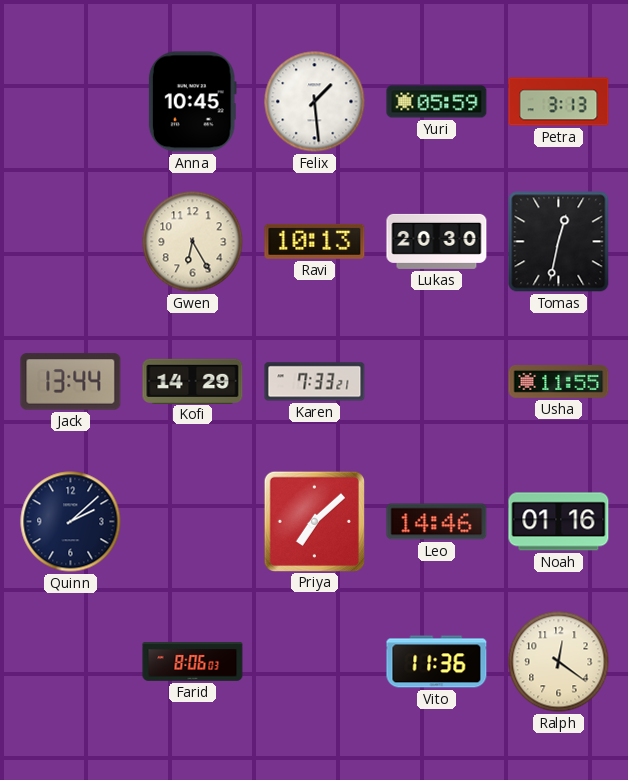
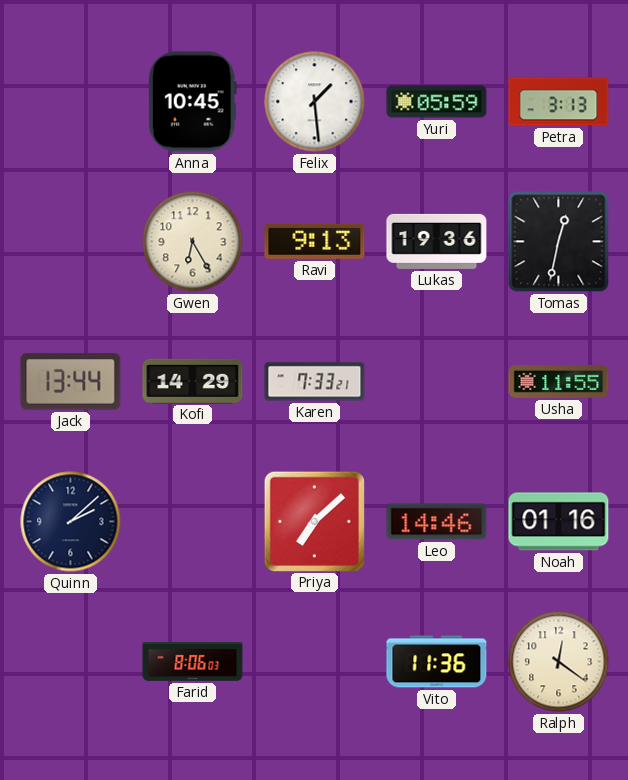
Ravi: 10:13 -> 9:13
Lukas: 20:30 -> 19:36
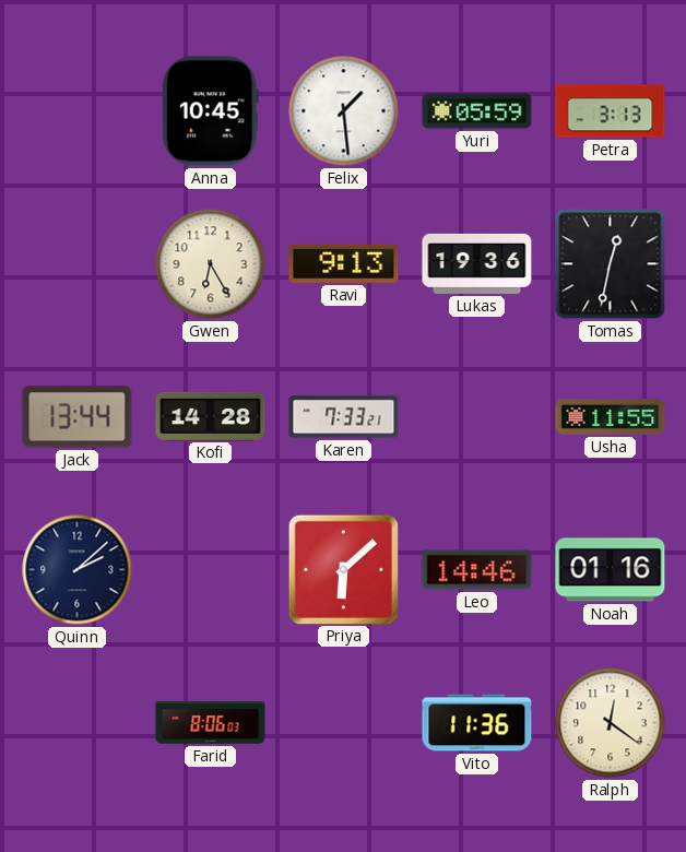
Kofi: 14:29 -> 14:28
Priya: 7:08 -> 6:08
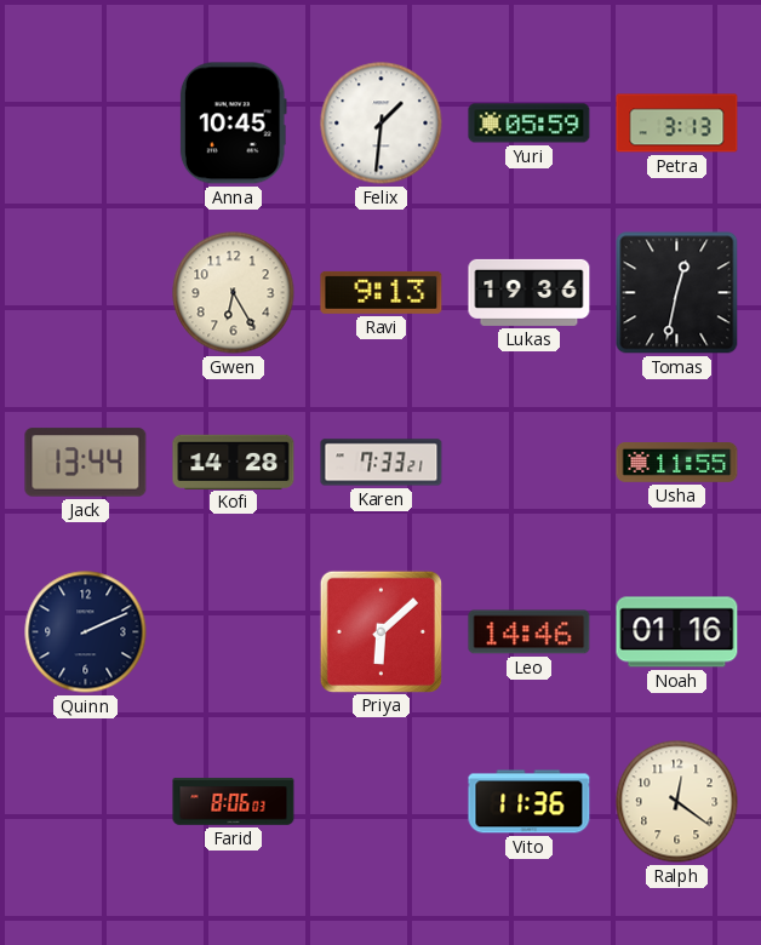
Felix: 1:29 -> 1:31
Quinn: 2:08 -> 2:11
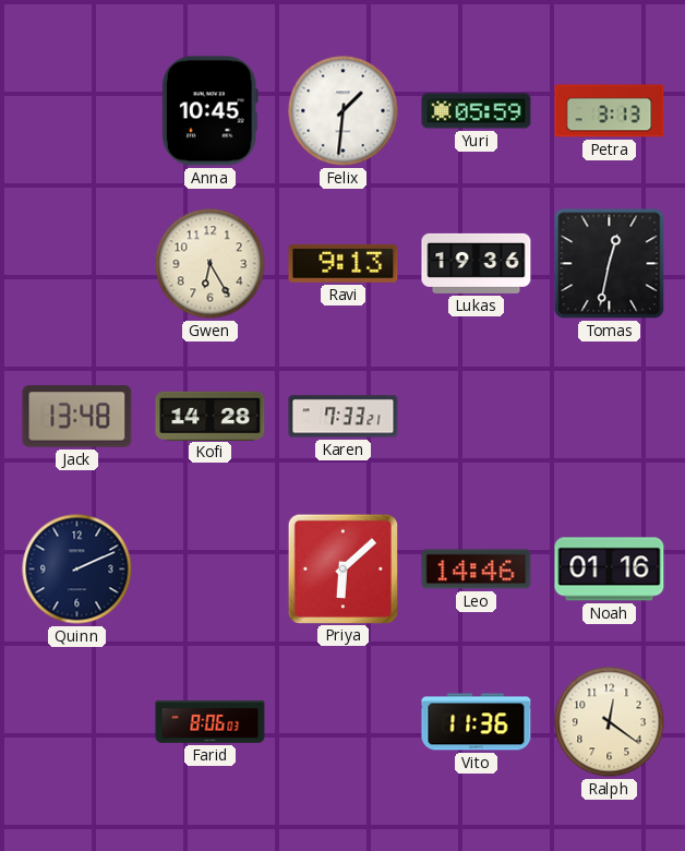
Jack: 13:44 -> 13:48
Usha: 11:55 -> none
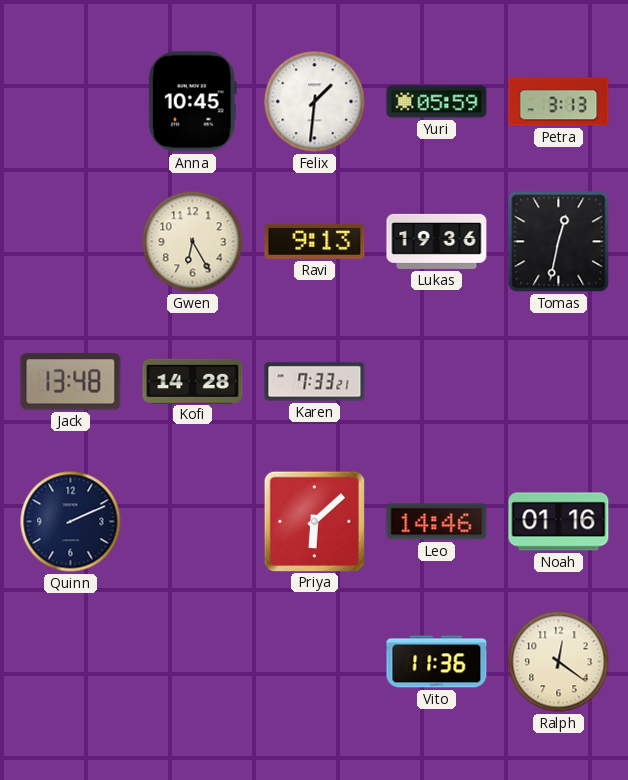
Farid: 8:06 -> none
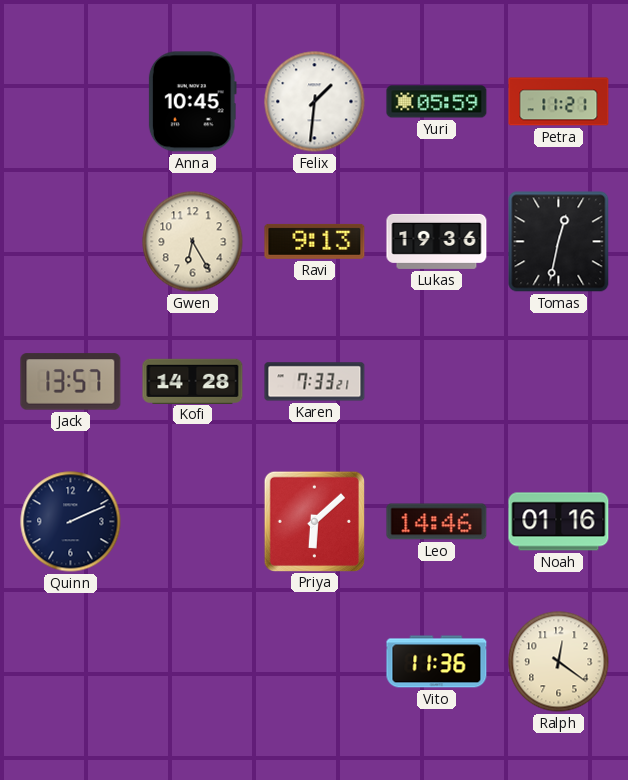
Petra: 3:13 -> 11:21
Jack: 13:48 -> 13:57
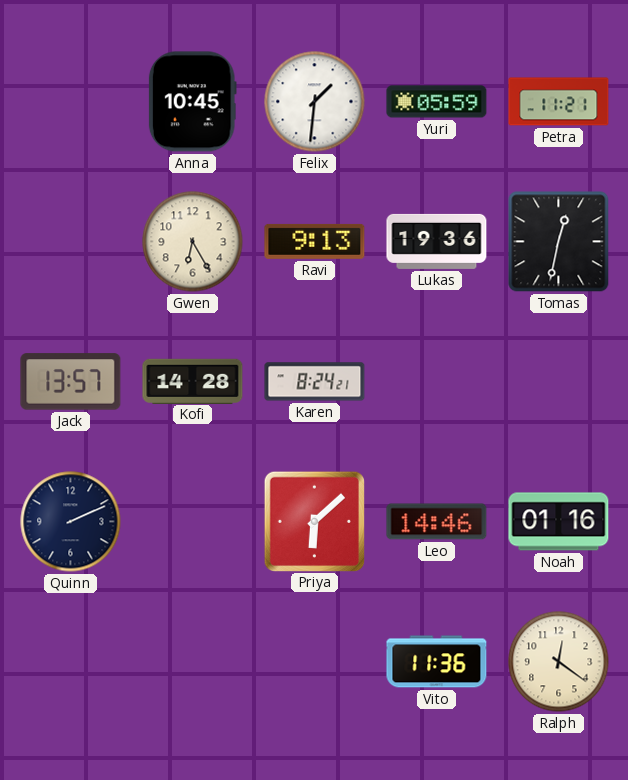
Karen: 7:33 -> 8:24
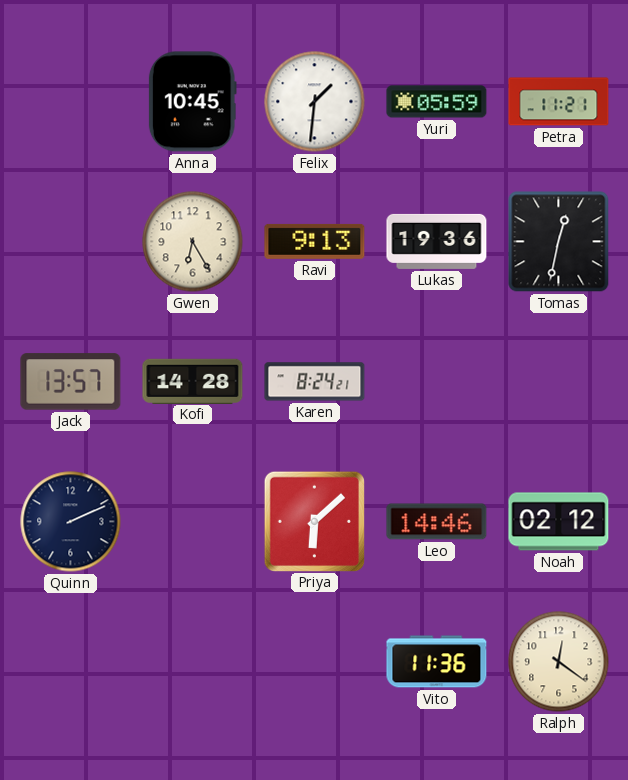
Noah: 01:16 -> 02:12
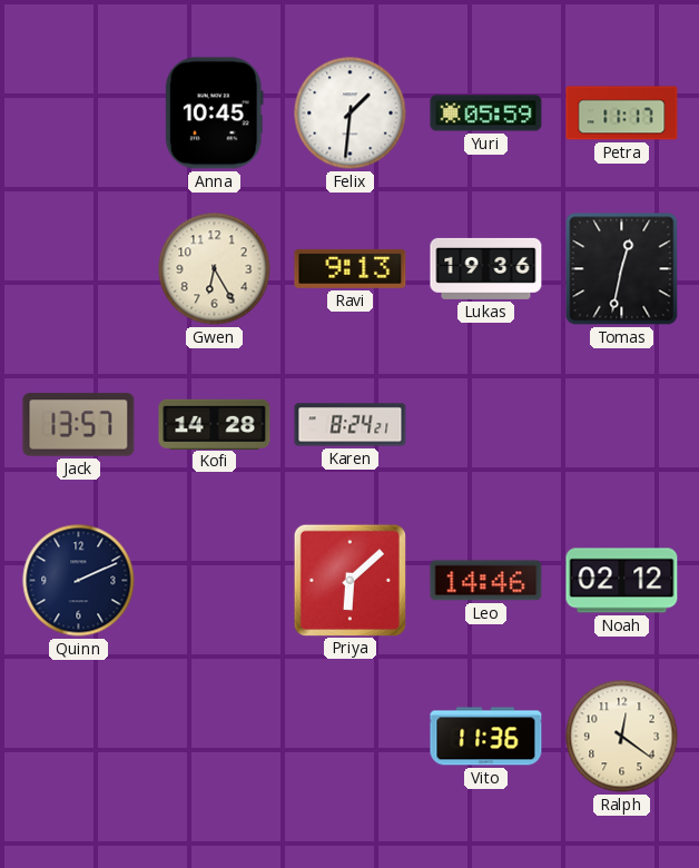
Petra: 11:21 -> 11:17
